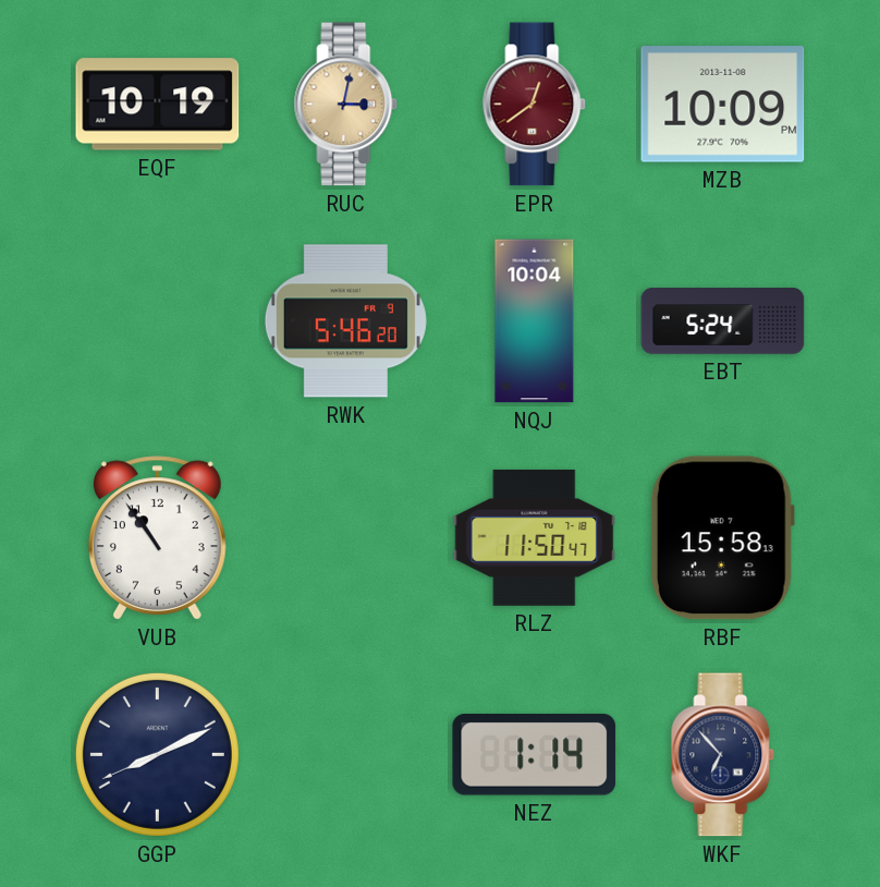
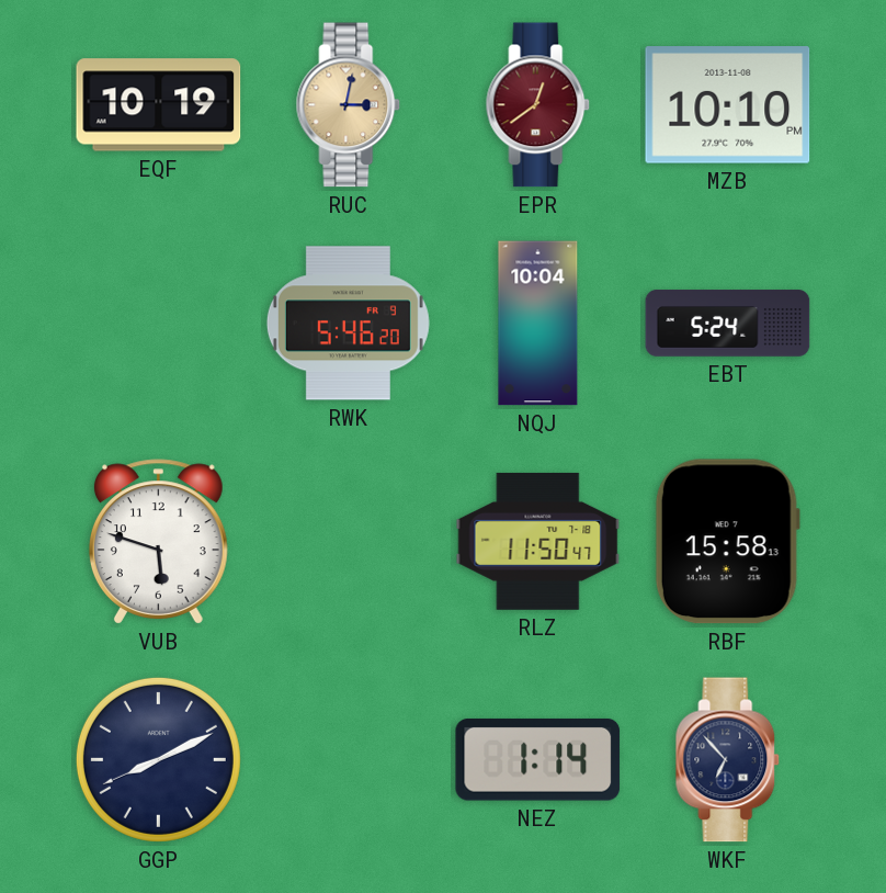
MZB: 10:09 -> 10:10
VUB: 10:54 -> 5:48
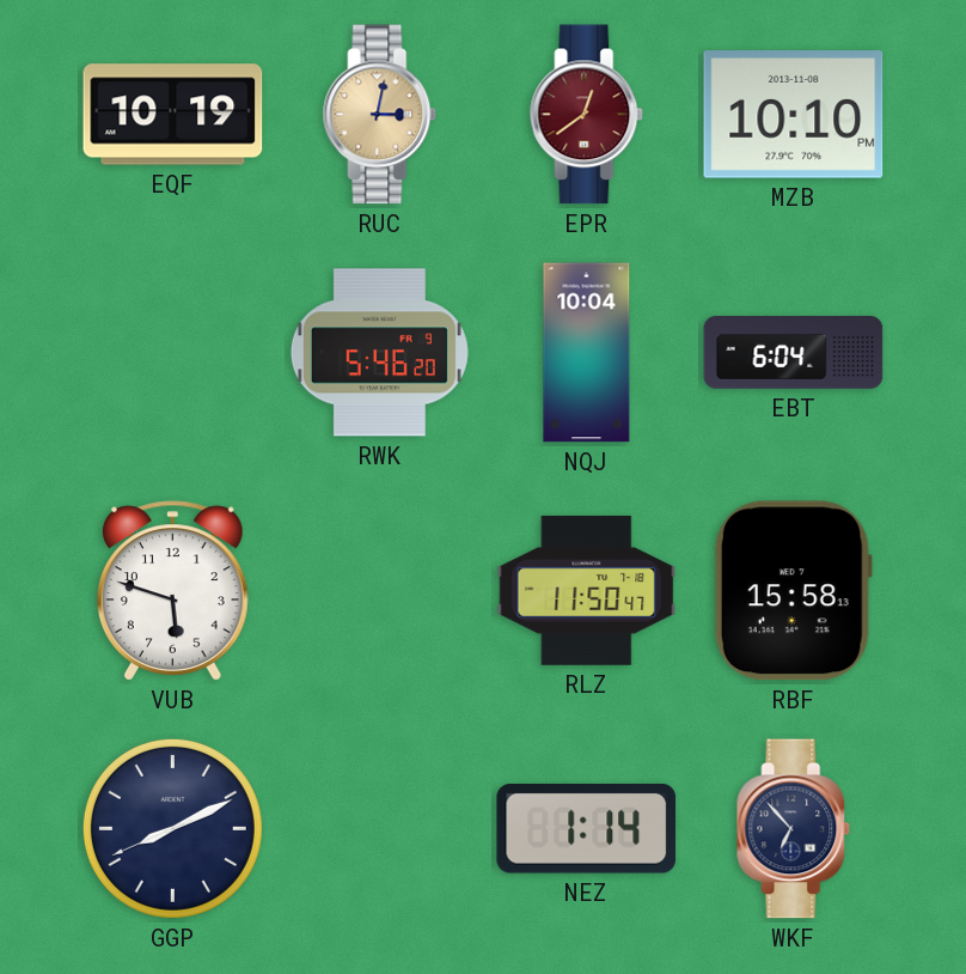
EBT: 5:24 -> 6:04
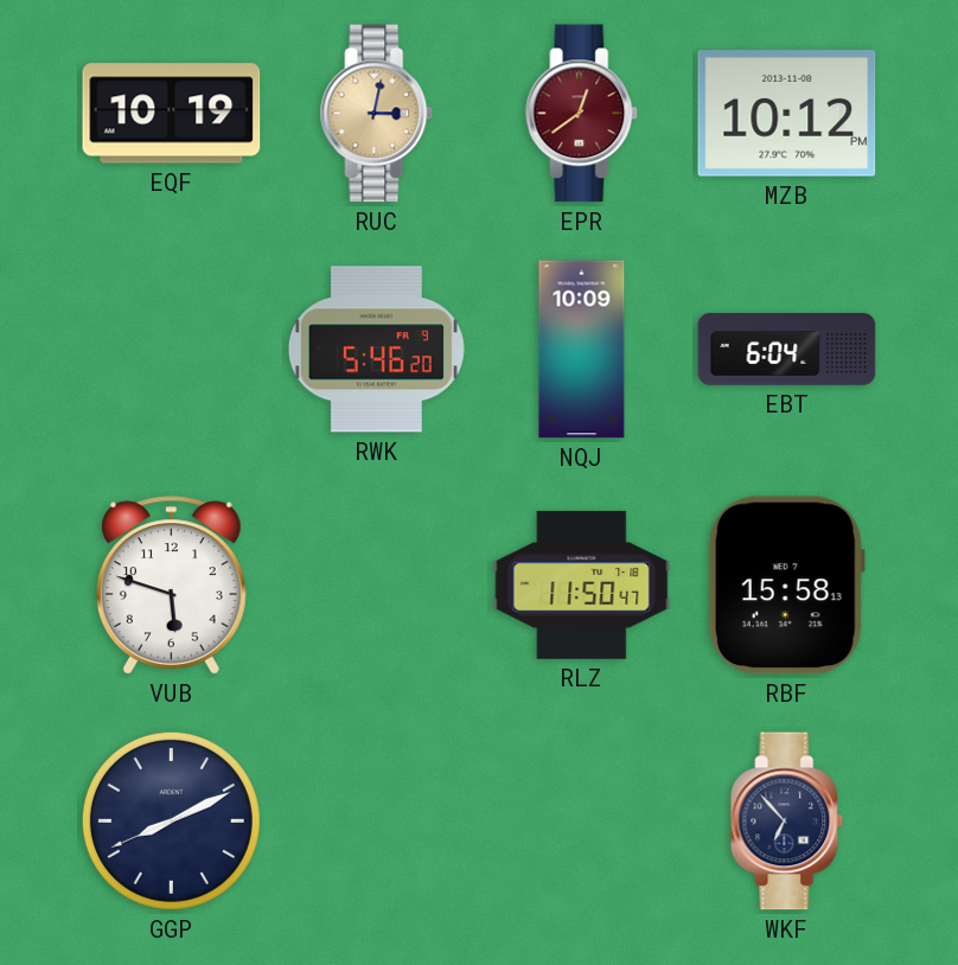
MZB: 10:10 -> 10:12
NQJ: 10:04 -> 10:09
NEZ: 1:14 -> none
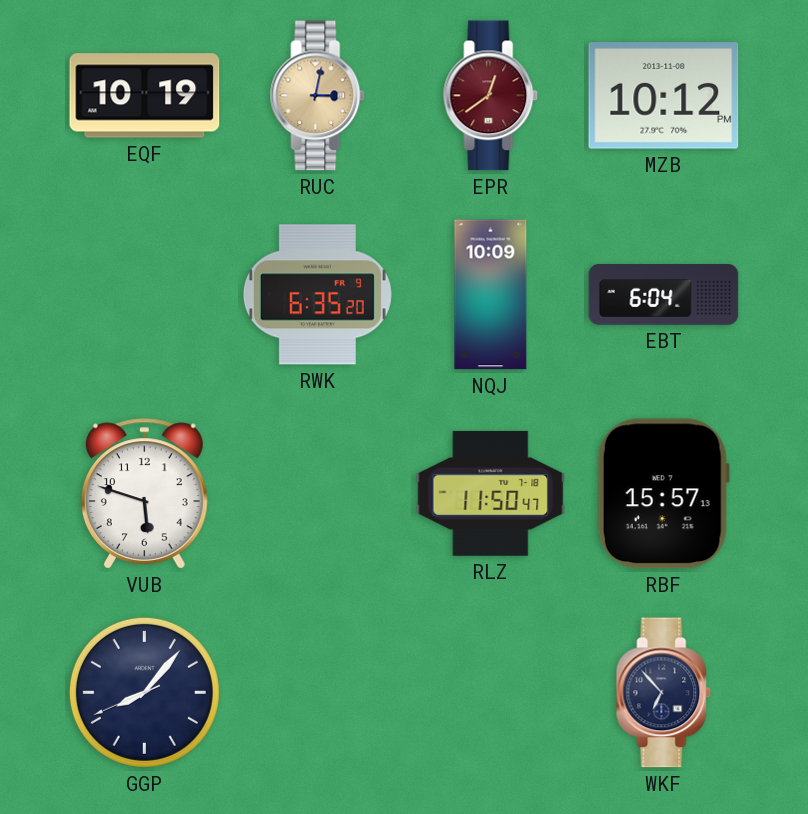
RWK: 5:46 -> 6:35
RBF: 15:58 -> 15:57
GGP: 8:10 -> 8:06
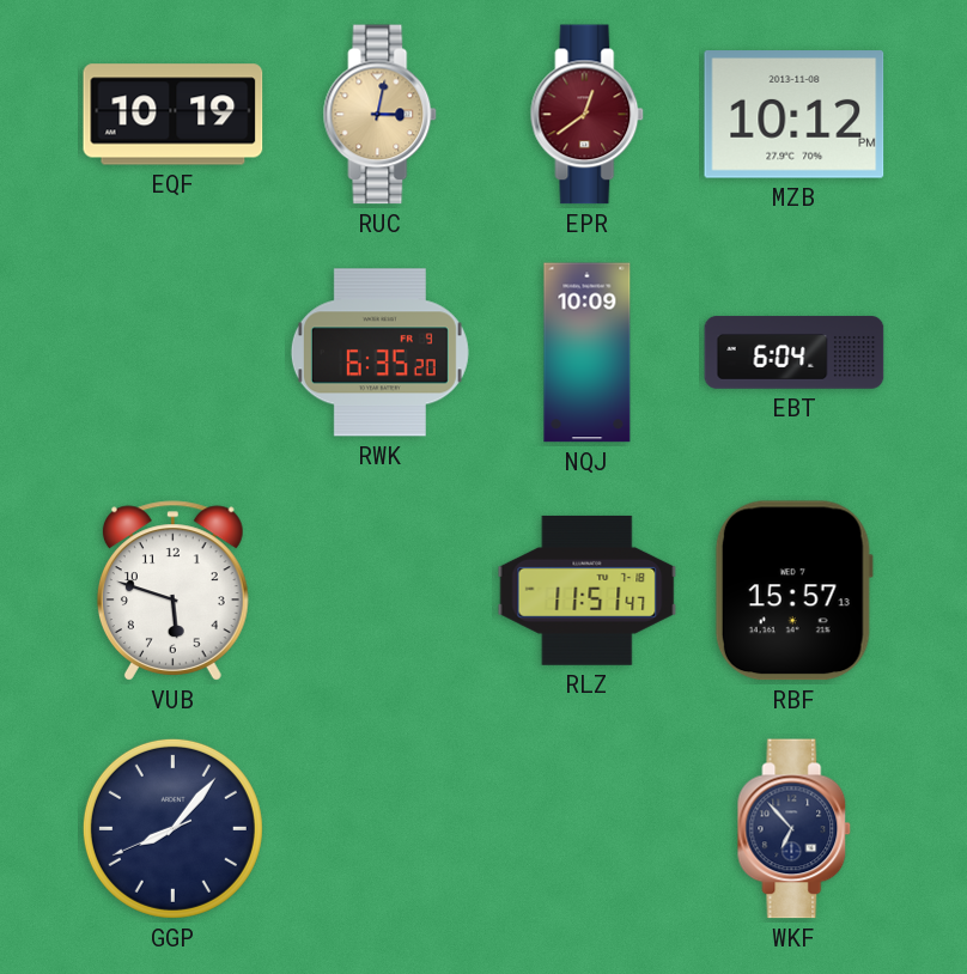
RLZ: 11:50 -> 11:51
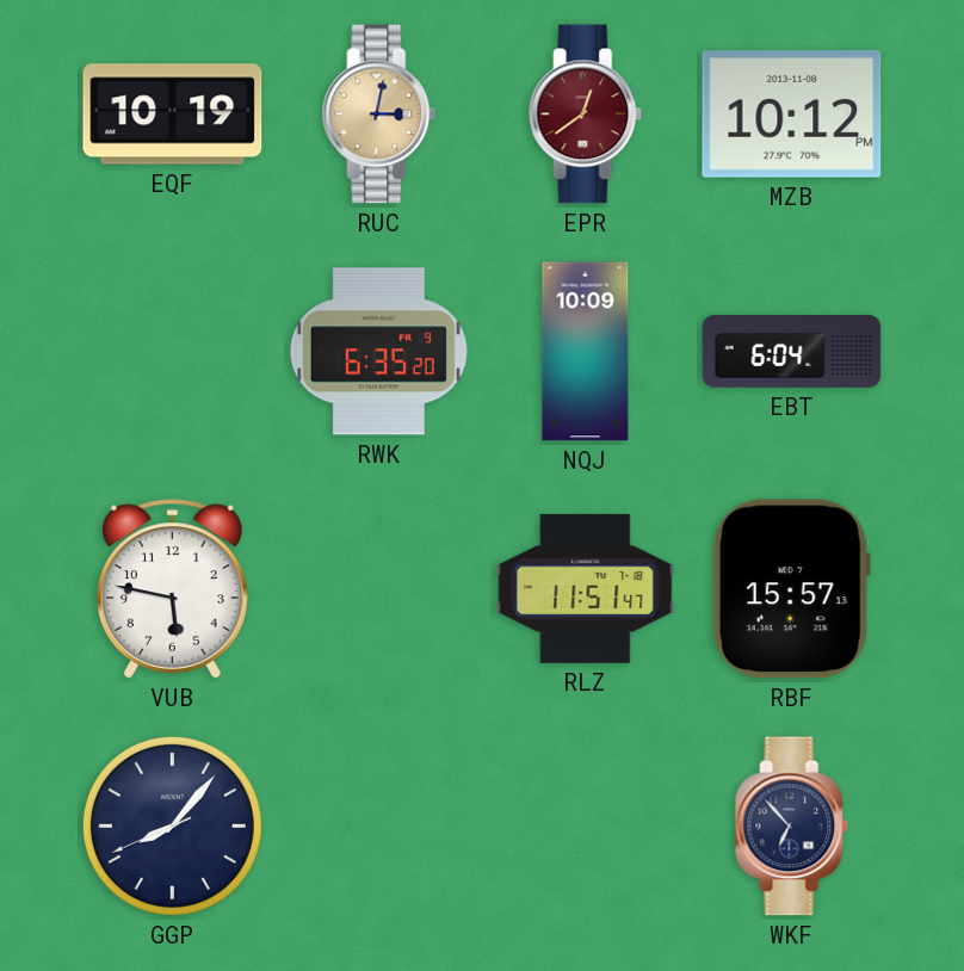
VUB: 5:48 -> 5:47
